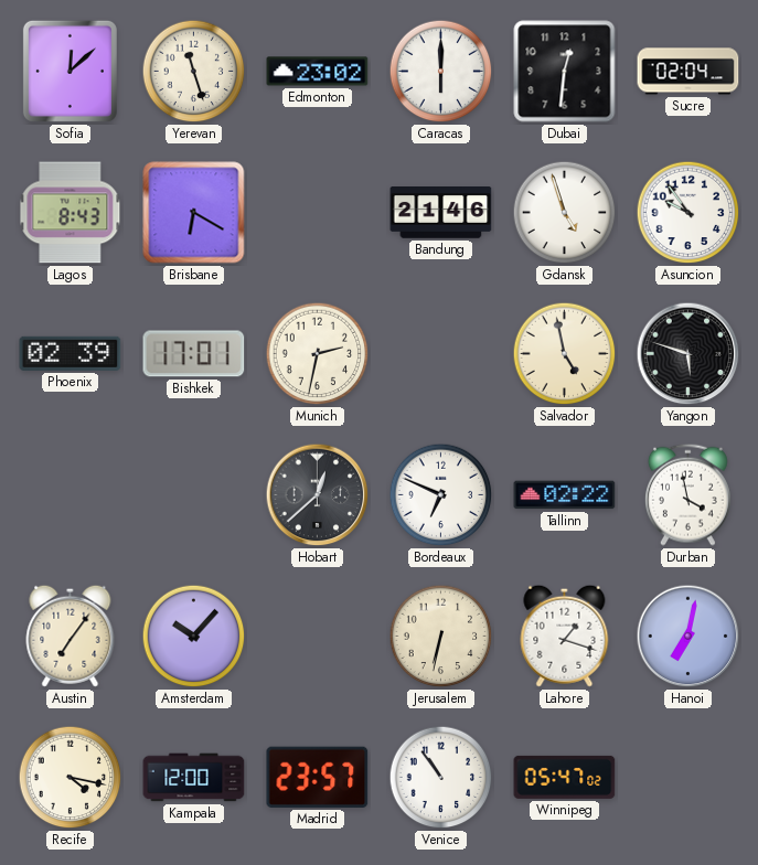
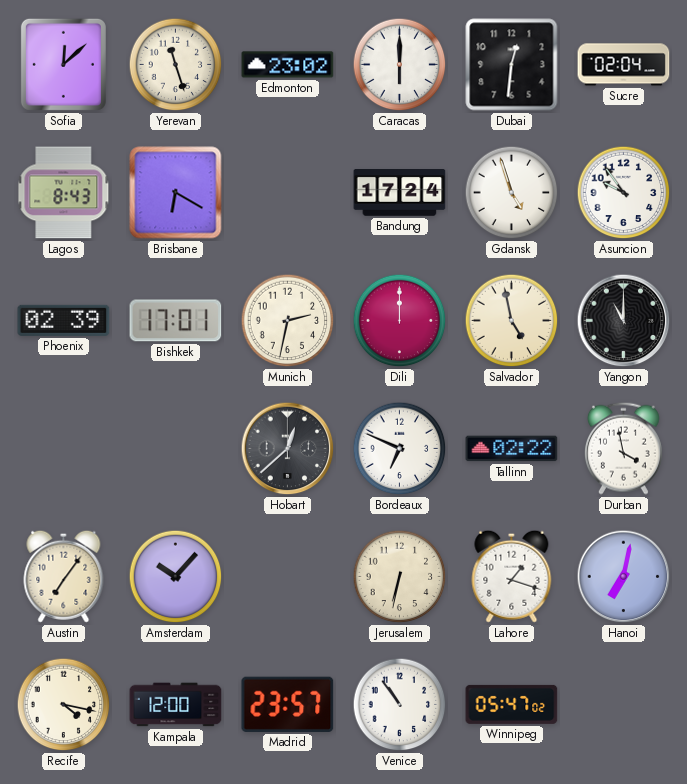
Bandung: 21:46 -> 17:24
Dili: none -> 12:00
Yangon: 5:48 -> 11:00
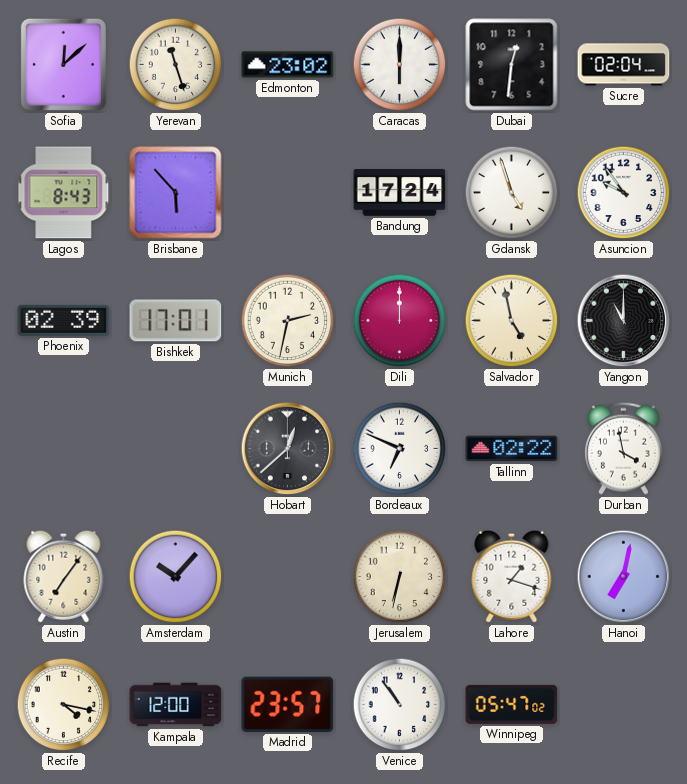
Brisbane: 6:20 -> 5:53
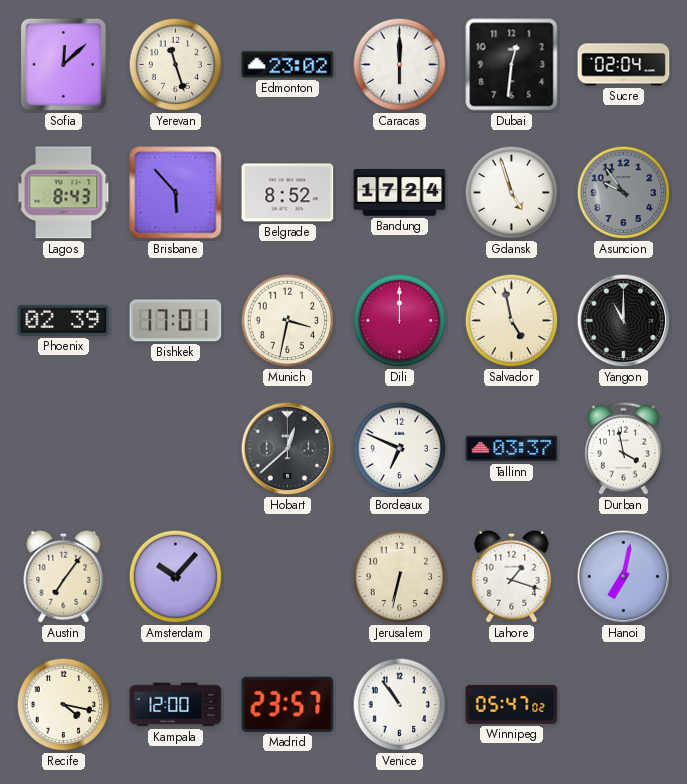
Belgrade: none -> 8:52
Asuncion dial: white -> grey
Munich: 2:32 -> 3:32
Tallinn: 02:22 -> 03:37
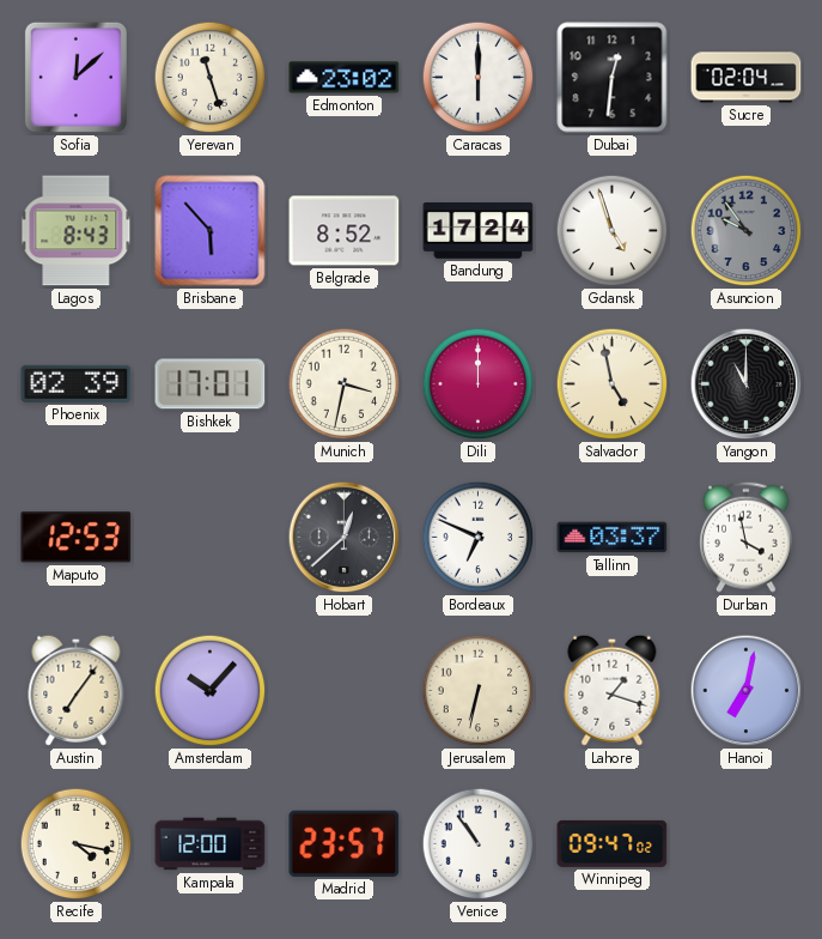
Maputo: none -> 12:53
Winnipeg: 05:47 -> 09:47
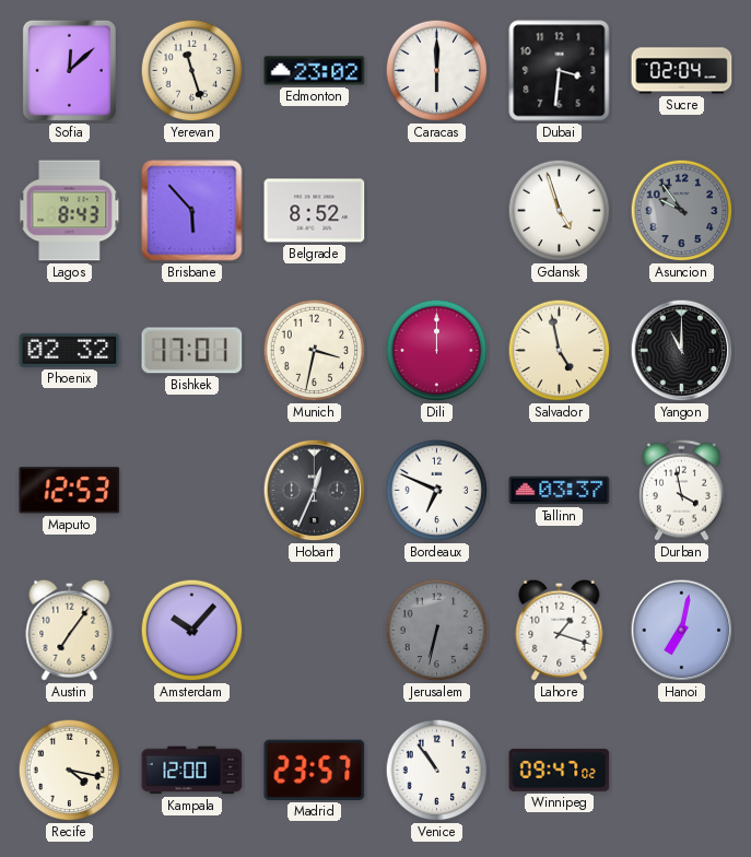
Dubai: 12:31 -> 3:31
Bandung: 17:24 -> none
Phoenix: 02:39 -> 02:32
Hobart: 12:38 -> 12:34
Jerusalem dial: cream -> grey
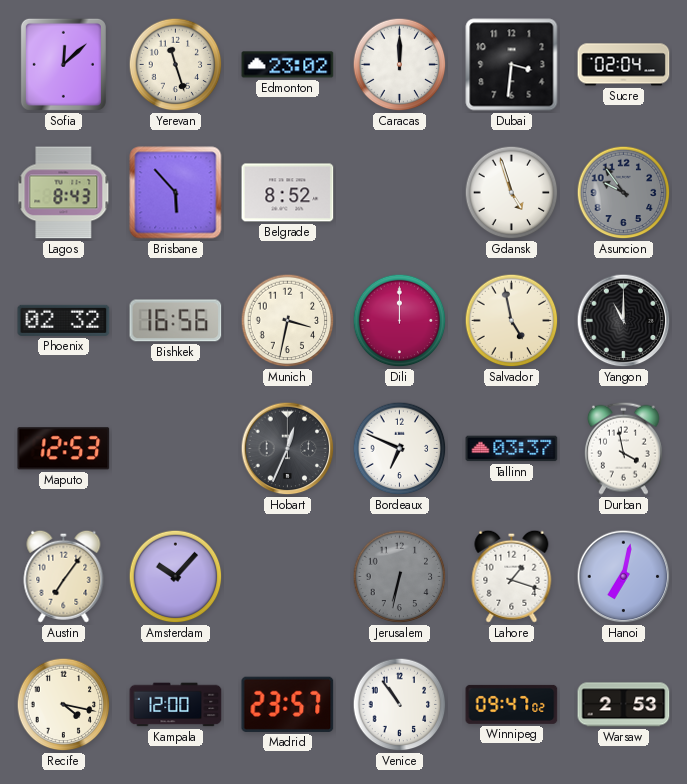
Caracas: 6:00 -> 12:00
Bishkek: 17:01 -> 16:56
Warsaw: none -> 2:53
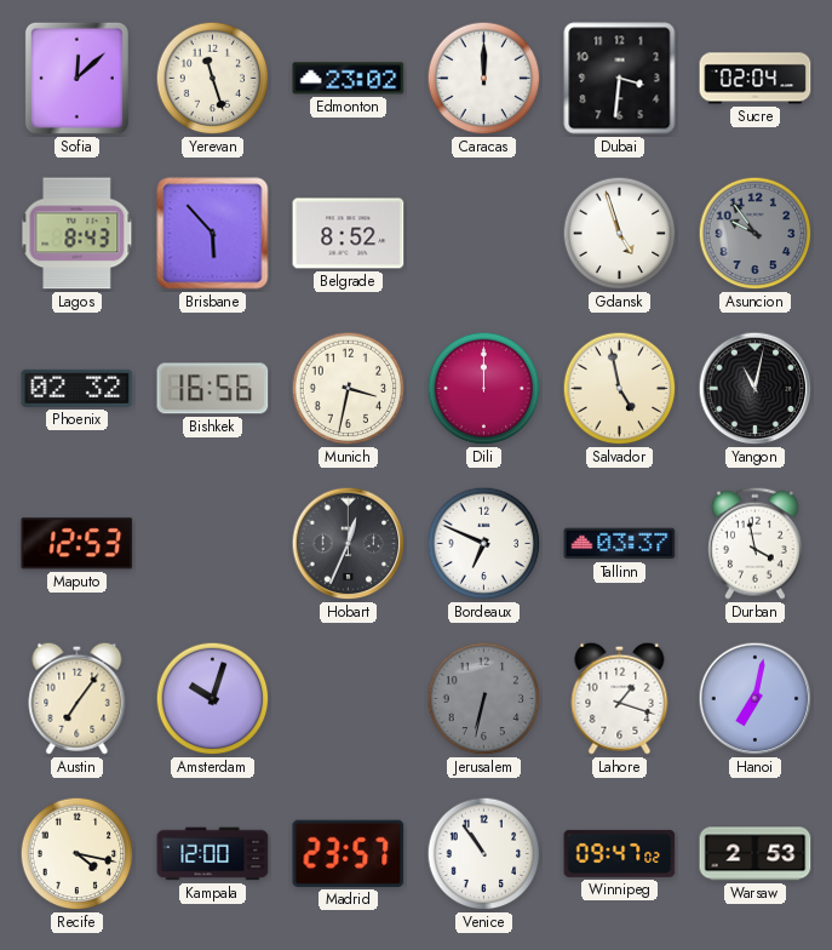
Yangon: 11:00 -> 11:02
Amsterdam: 10:07 -> 10:03
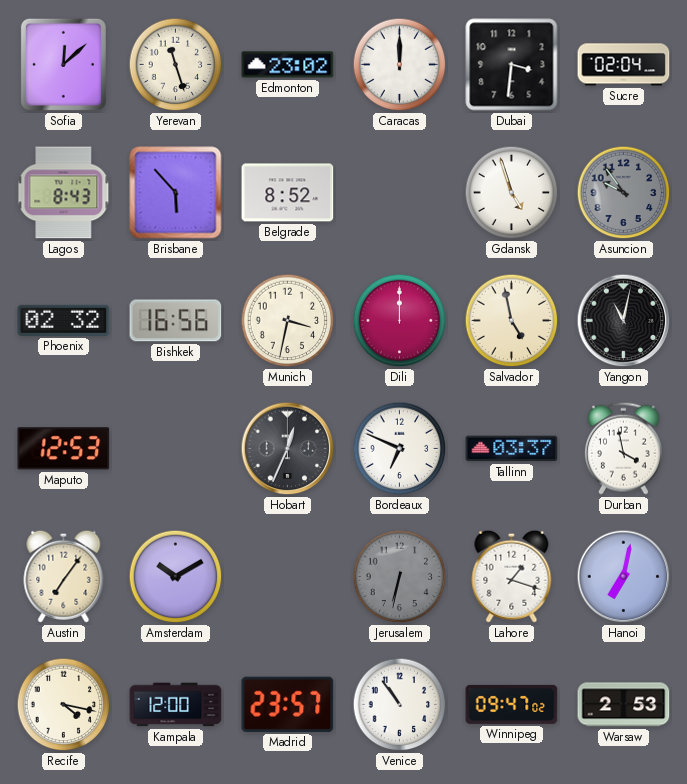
Amsterdam: 10:03 -> 10:10
